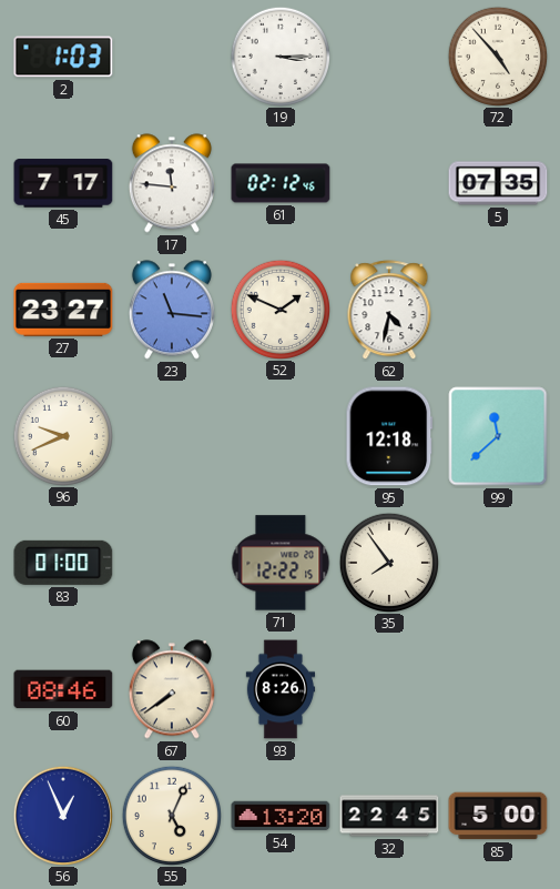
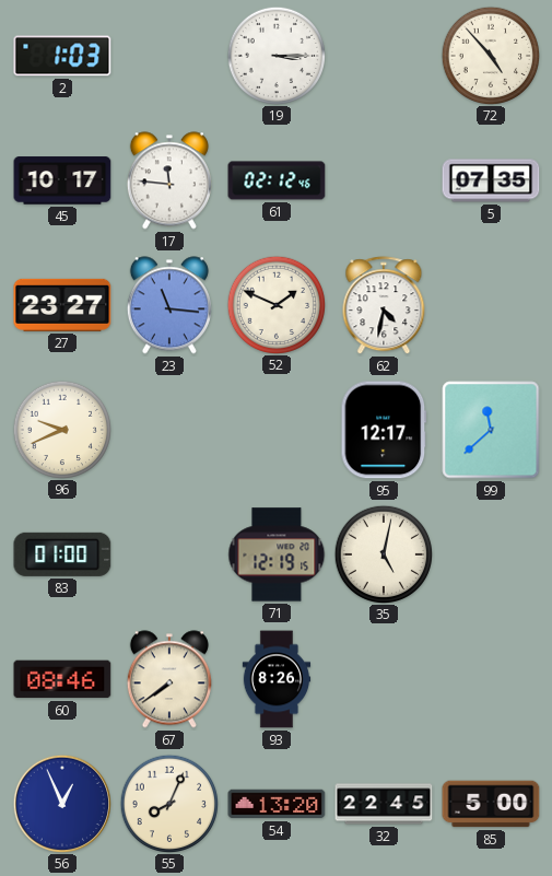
45: 7:17 -> 10:17
95: 12:18 -> 12:17
71: 12:22 -> 12:19
35: 7:54 -> 5:02
55: 5:04 -> 8:04
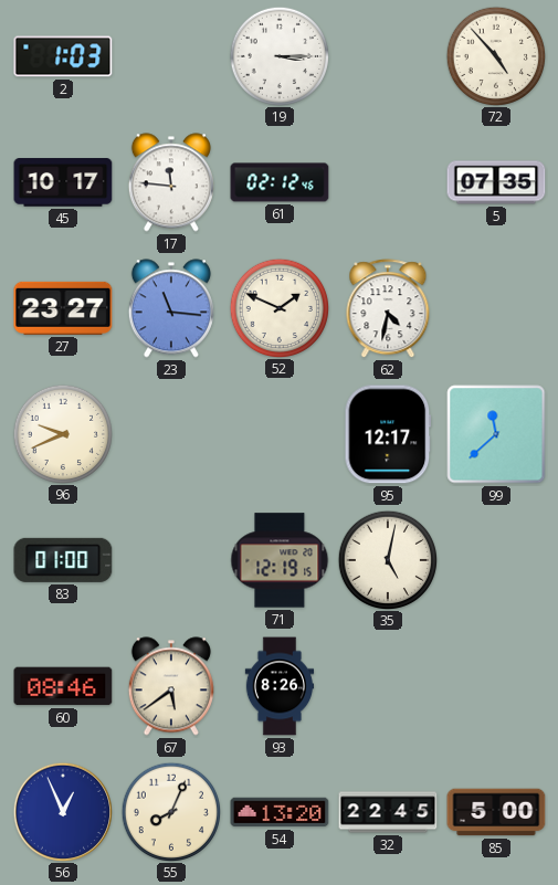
67: 7:39 -> 5:39
